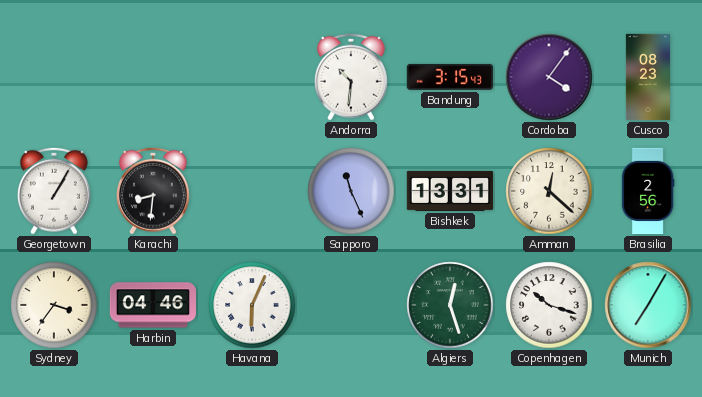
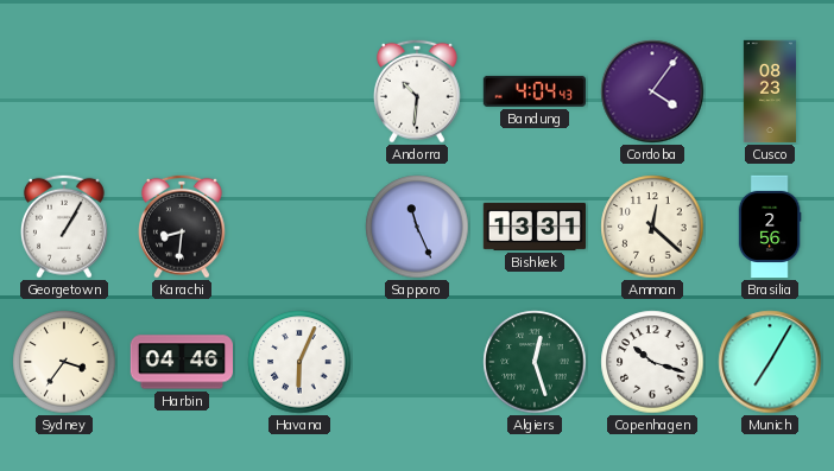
Bandung: 3:15 -> 4:04
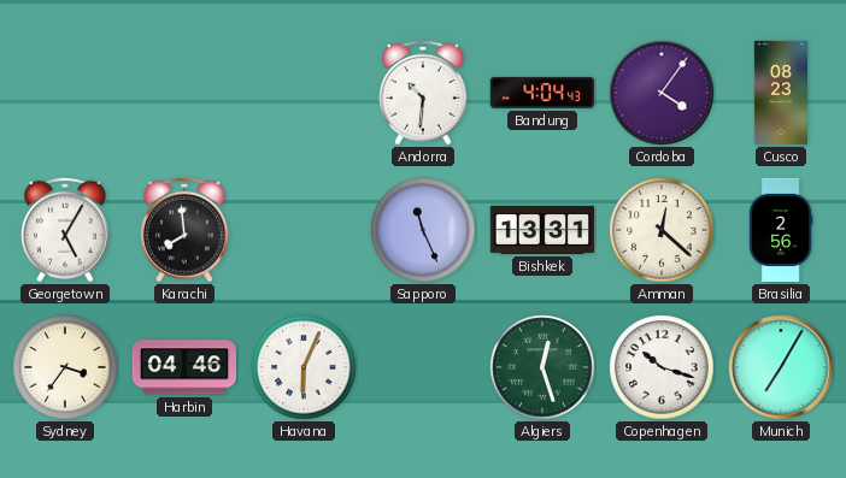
Georgetown: 1:05 -> 5:05
Karachi: 8:31 -> 7:59
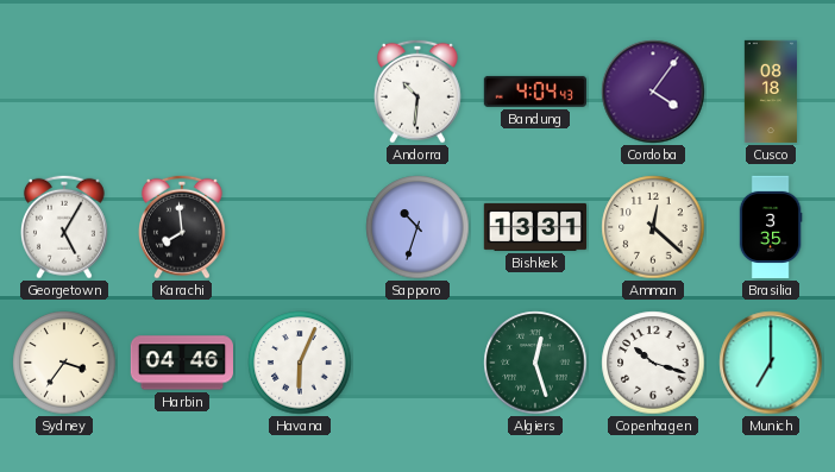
Cusco: 08:23 -> 08:18
Sapporo: 11:26 -> 10:33
Brasilia: 2:56 -> 3:35
Munich: 7:05 -> 7:00
